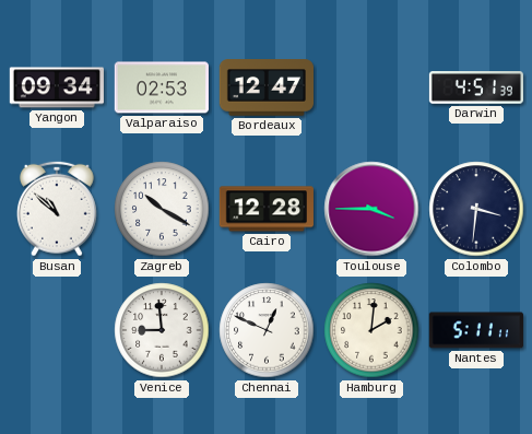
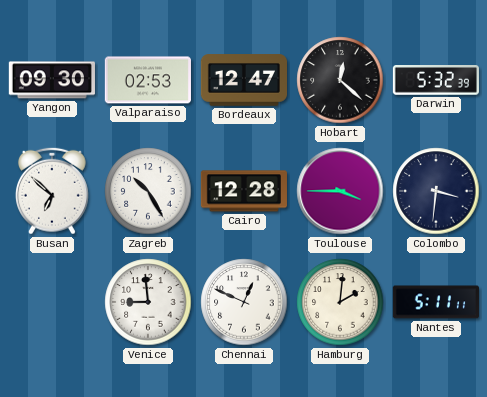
Yangon: 09:34 -> 09:30
Hobart: none -> 12:22
Darwin: 4:51 -> 5:32
Busan: 10:52 -> 6:52
Zagreb: 10:20 -> 10:25
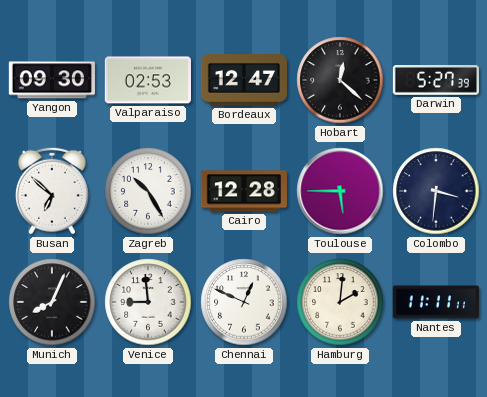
Darwin: 5:32 -> 5:27
Toulouse: 3:45 -> 5:45
Munich: none -> 8:04
Nantes: 5:11 -> 11:11
